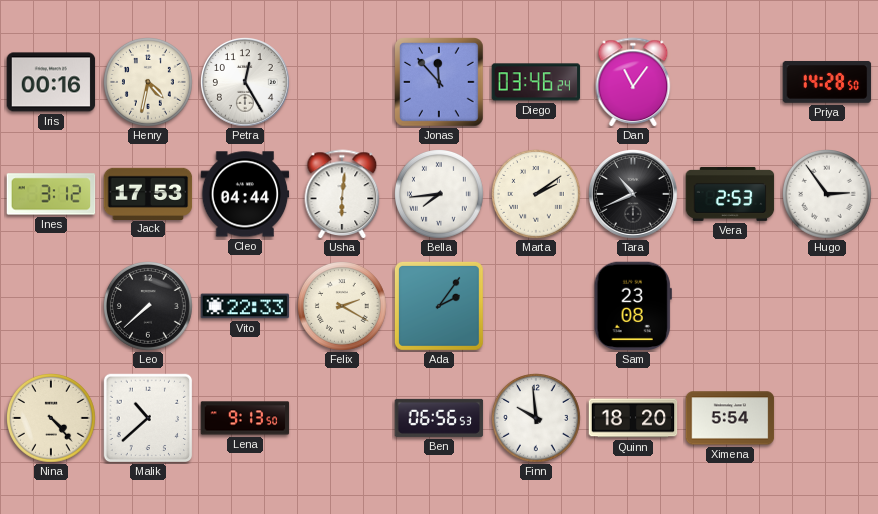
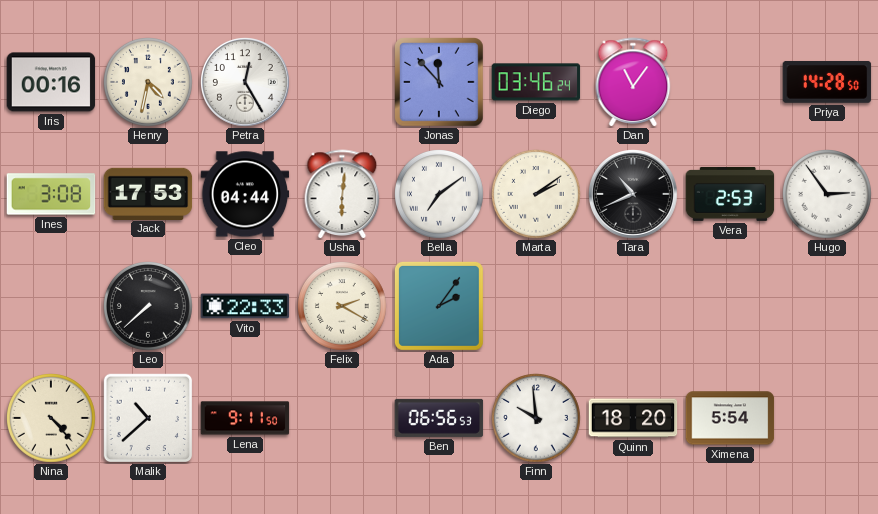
Ines: 3:12 -> 3:08
Bella: 7:44 -> 7:09
Sam: 23:08 -> none
Lena: 9:13 -> 9:11
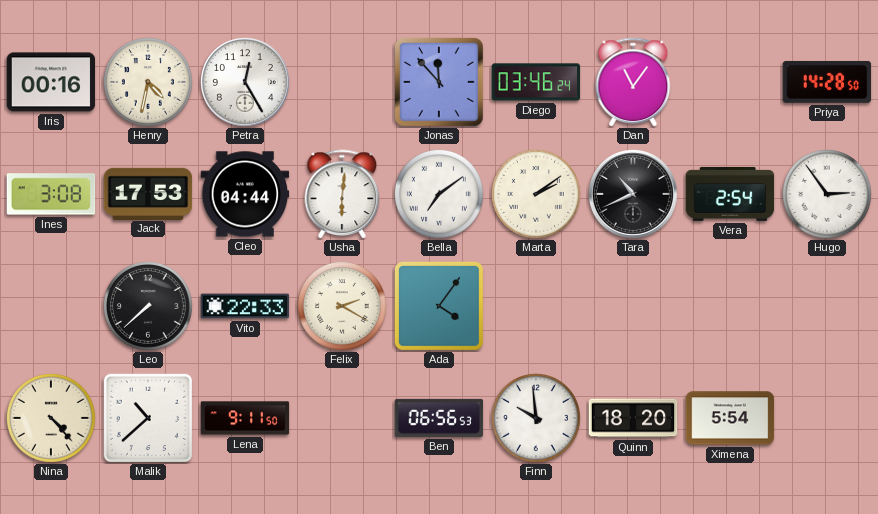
Vera: 2:53 -> 2:54
Ada: 2:06 -> 4:06
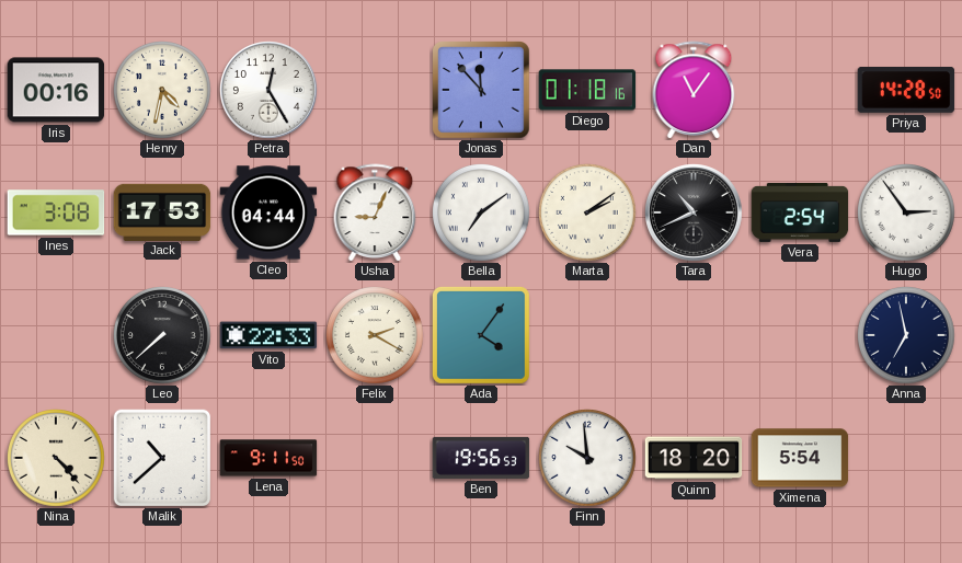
Diego: 03:46 -> 01:18
Usha: 6:01 -> 9:04
Anna: none -> 6:58
Ben: 06:56 -> 19:56
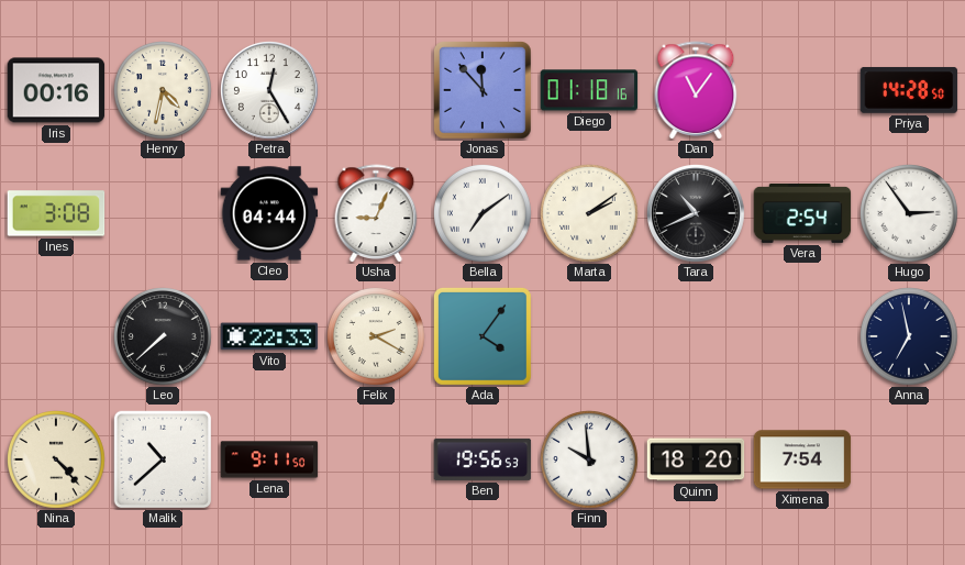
Jack: 17:53 -> none
Ximena: 5:54 -> 7:54
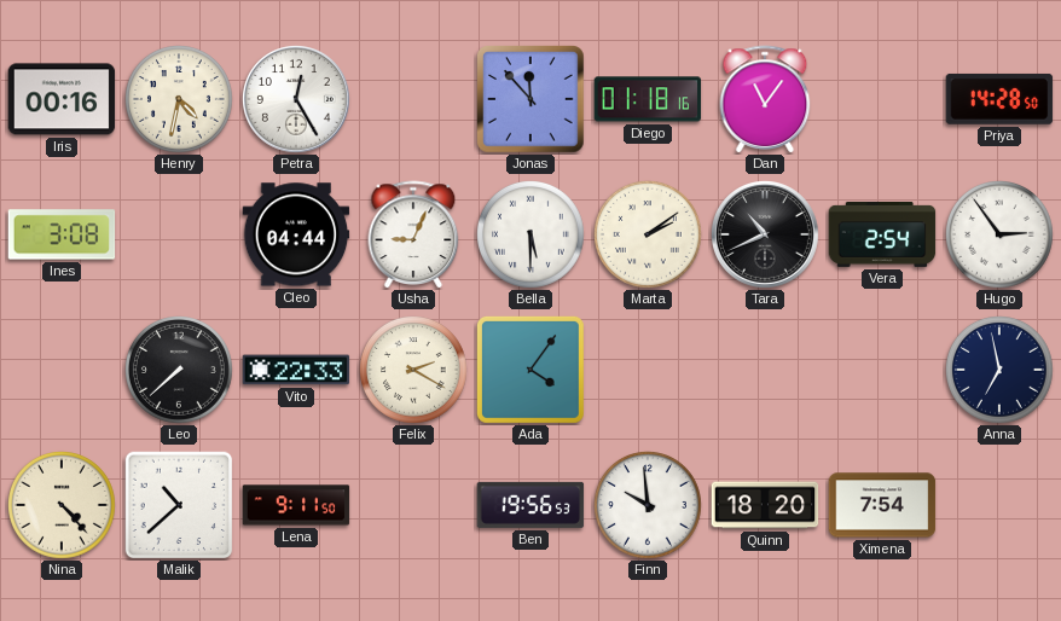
Bella: 7:09 -> 5:30
